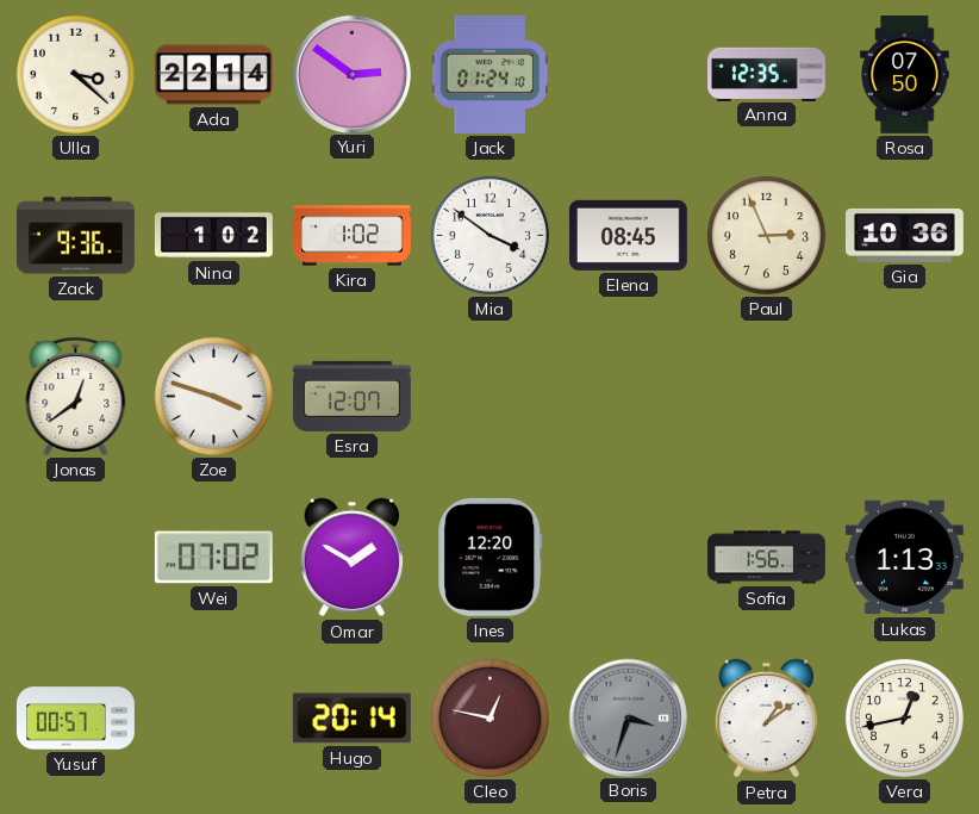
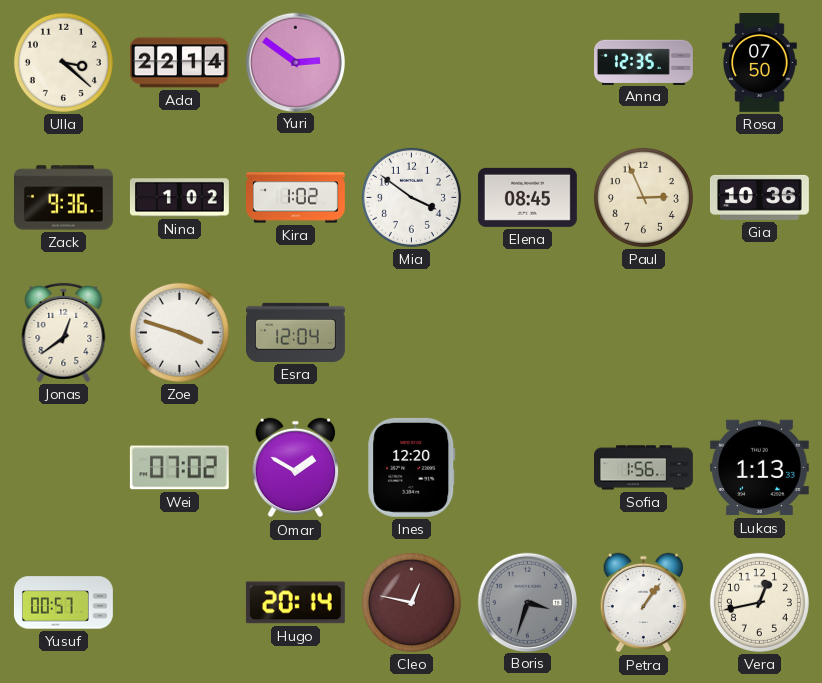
Jack: 01:24 -> none
Esra: 12:07 -> 12:04
Petra: 1:09 -> 1:06
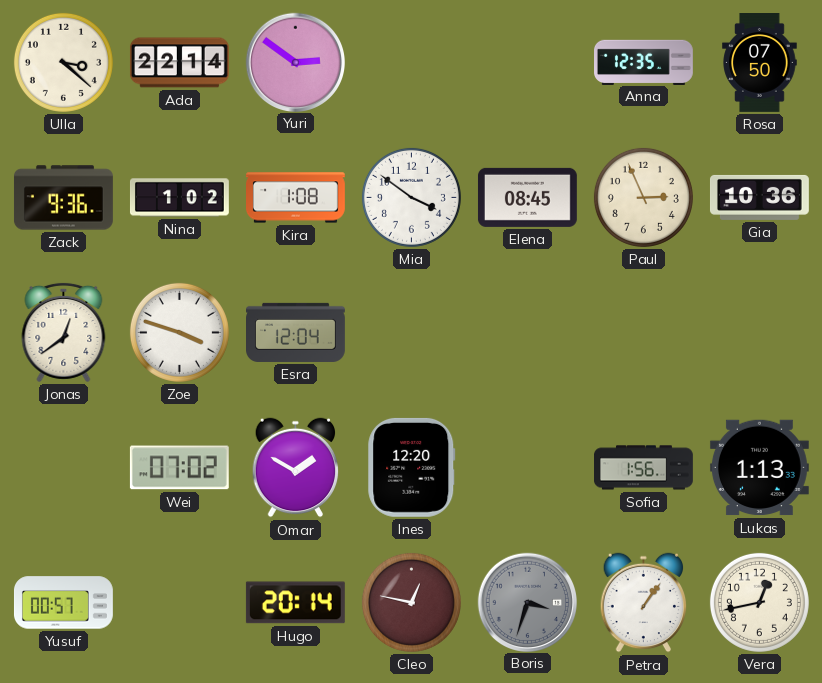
Kira: 1:02 -> 1:08
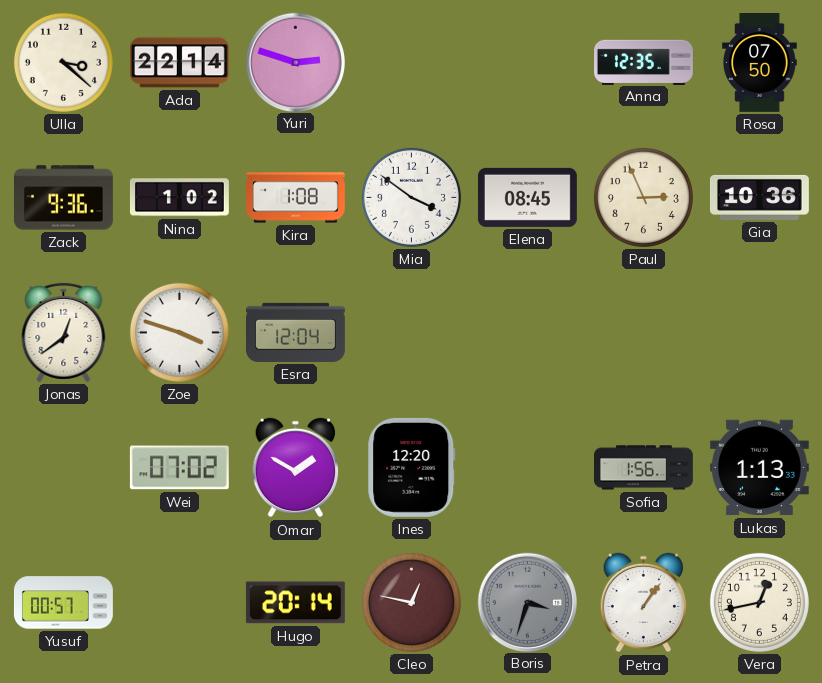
Yuri: 2:51 -> 2:48
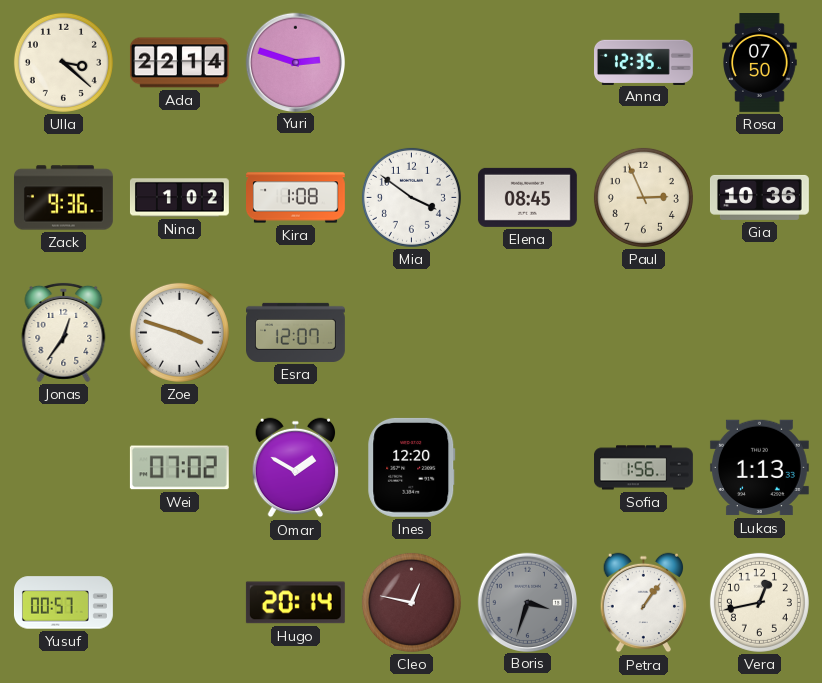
Jonas: 12:39 -> 12:36
Esra: 12:04 -> 12:07
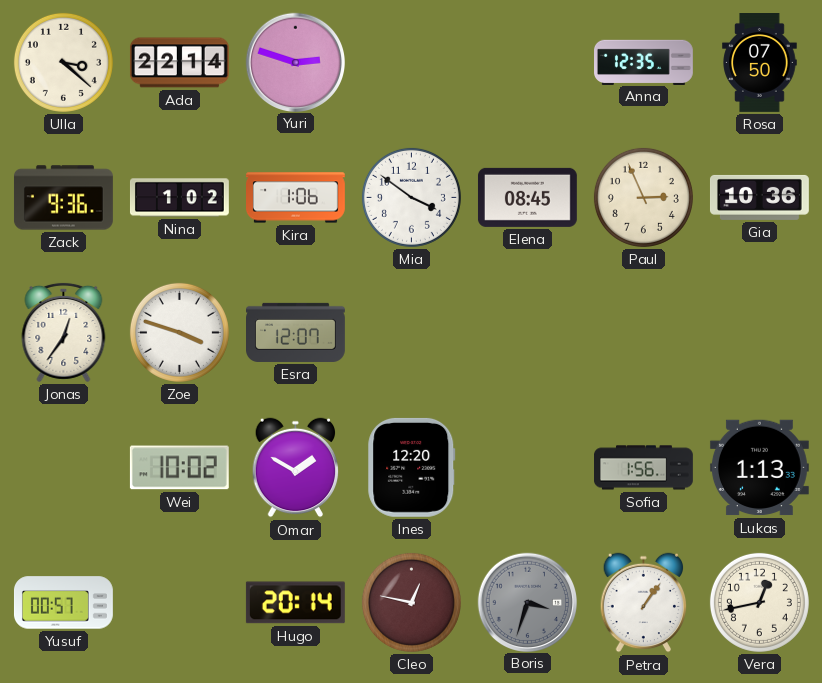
Kira: 1:08 -> 1:06
Wei: 07:02 -> 10:02
